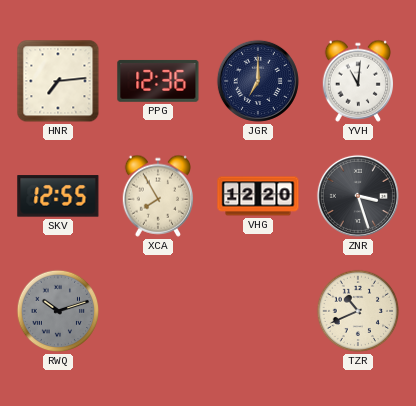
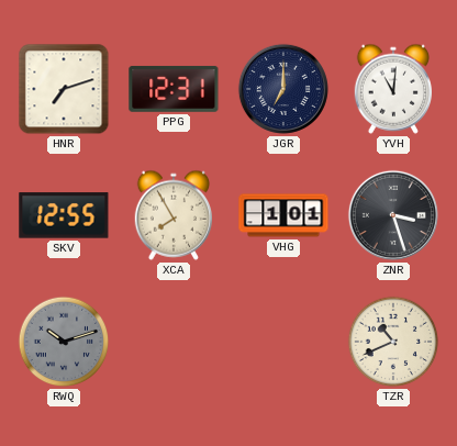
HNR: 7:14 -> 7:12
PPG: 12:36 -> 12:31
VHG: 12:20 -> 1:01
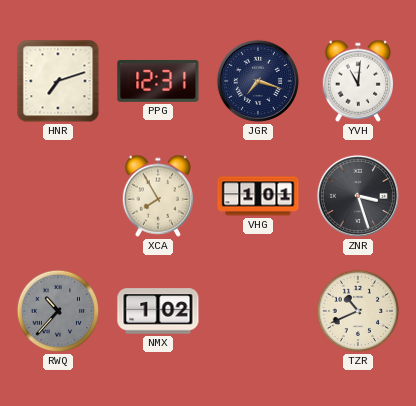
JGR: 7:00 -> 7:18
SKV: 12:55 -> none
RWQ: 10:12 -> 10:37
NMX: none -> 1:02
